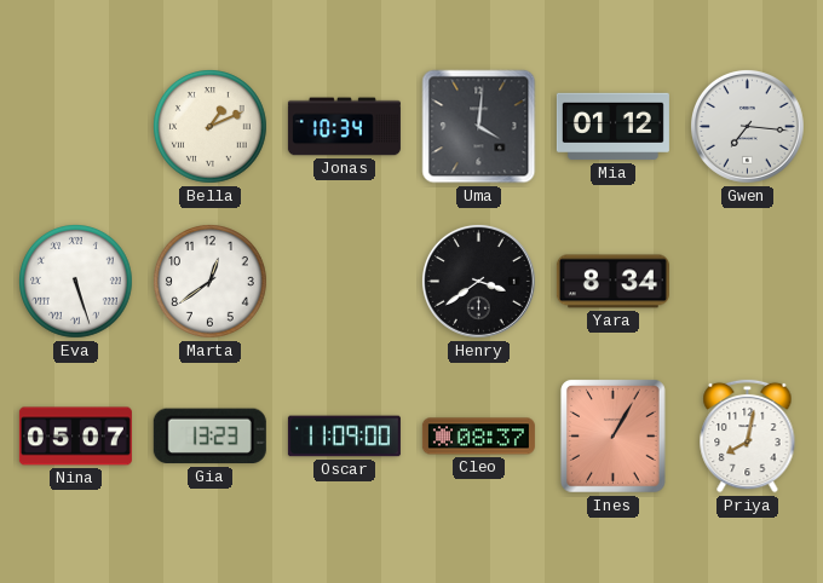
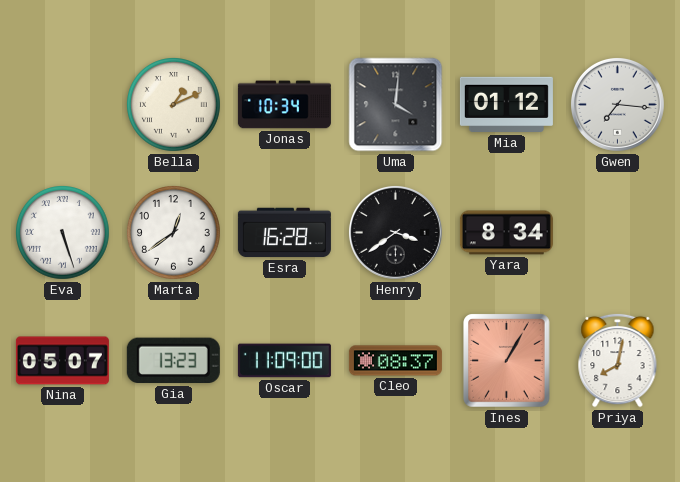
Esra: none -> 16:28
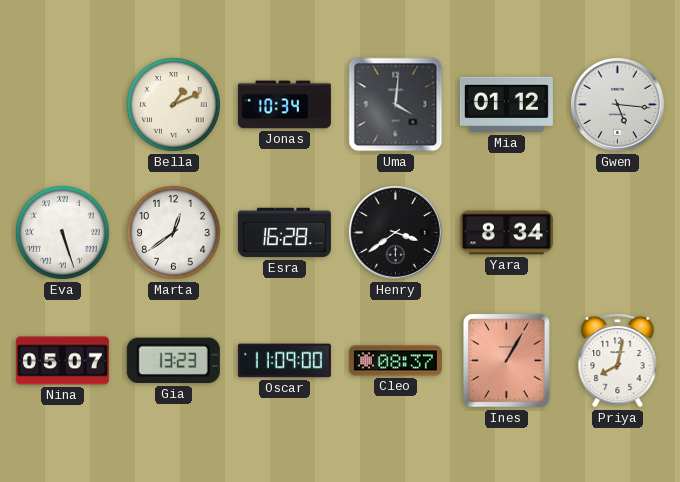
Gwen: 7:16 -> 5:16
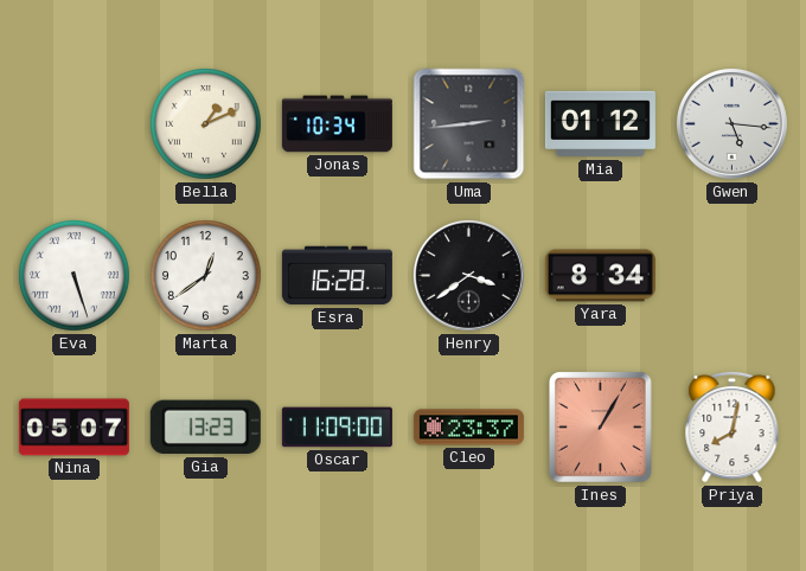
Uma: 4:01 -> 2:44
Cleo: 08:37 -> 23:37
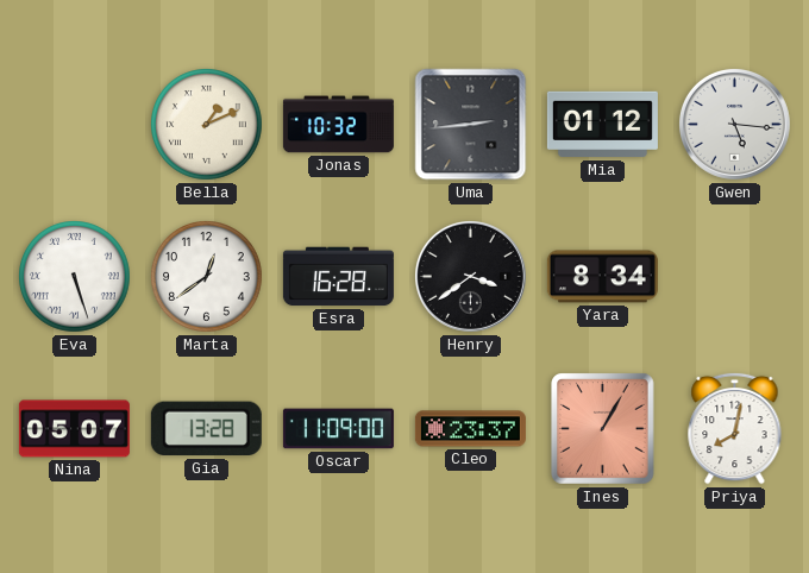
Jonas: 10:34 -> 10:32
Gia: 13:23 -> 13:28
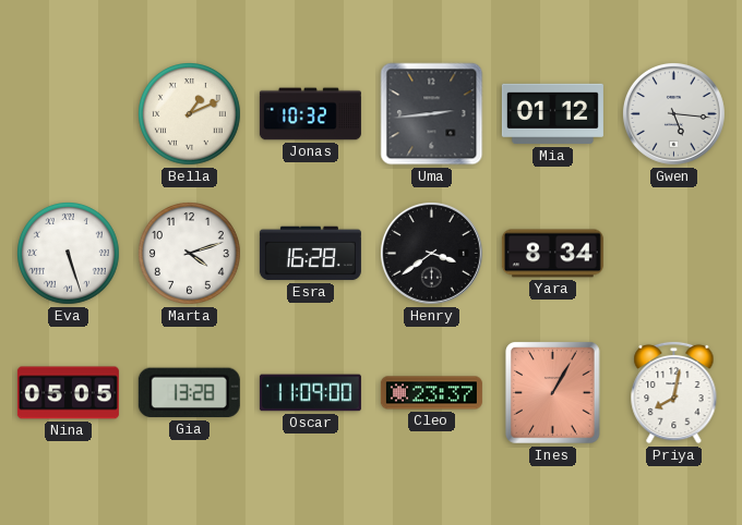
Marta: 12:39 -> 4:12
Nina: 05:07 -> 05:05
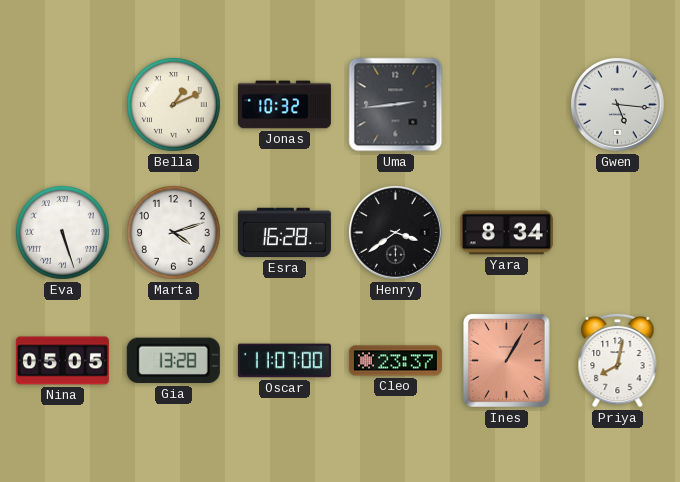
Mia: 01:12 -> none
Oscar: 11:09 -> 11:07
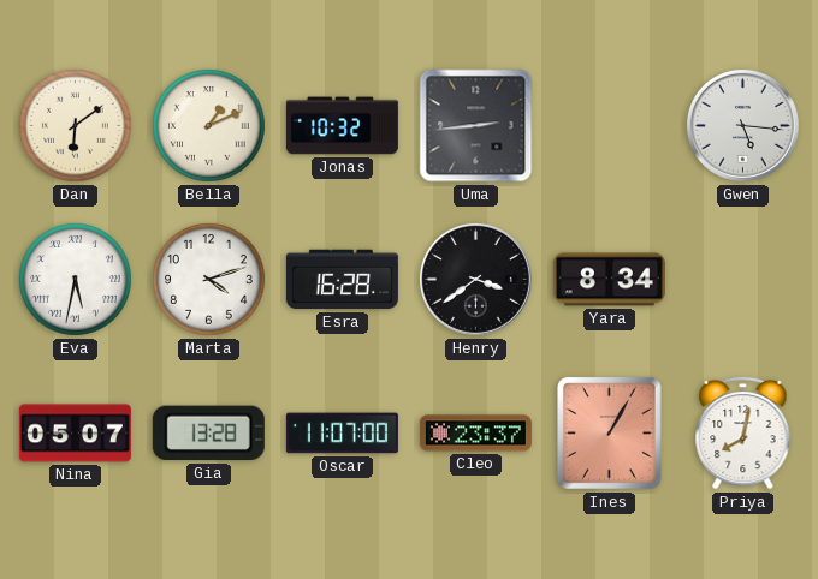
Dan: none -> 6:09
Eva: 5:27 -> 5:32
Nina: 05:05 -> 05:07
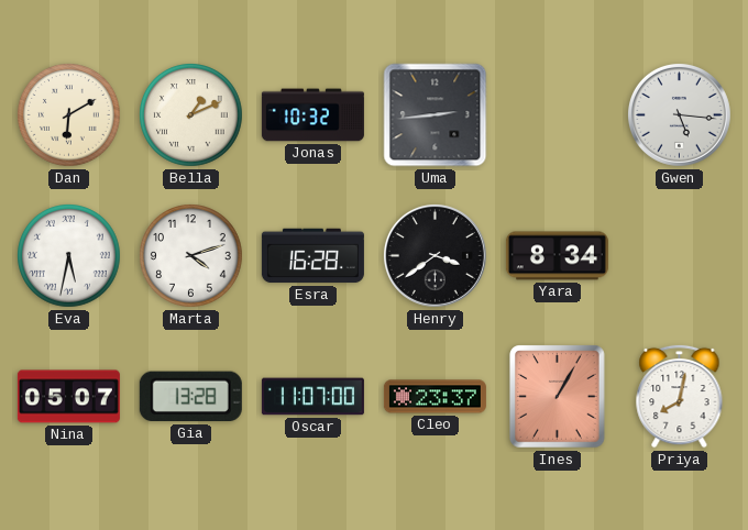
Dan: 6:09 -> 6:10
